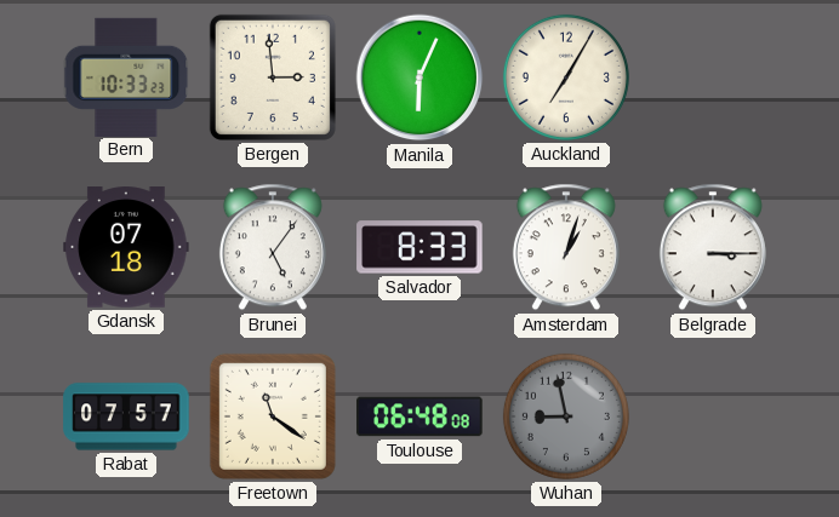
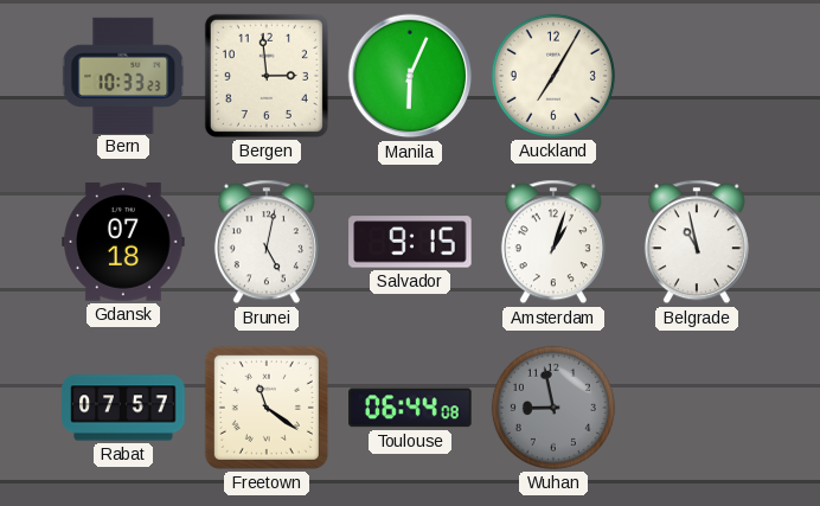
Brunei: 5:06 -> 5:02
Salvador: 8:33 -> 9:15
Belgrade: 3:15 -> 10:58
Toulouse: 06:48 -> 06:44
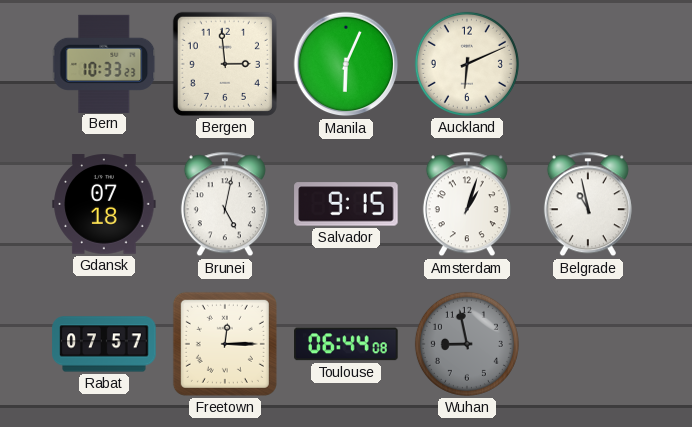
Auckland: 7:05 -> 6:11
Freetown: 11:21 -> 12:15
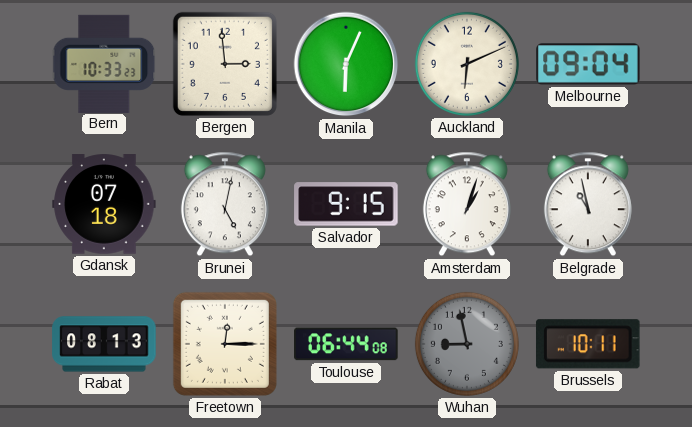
Melbourne: none -> 09:04
Rabat: 07:57 -> 08:13
Brussels: none -> 10:11
